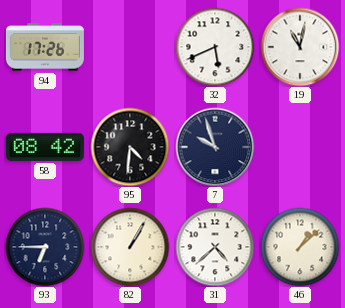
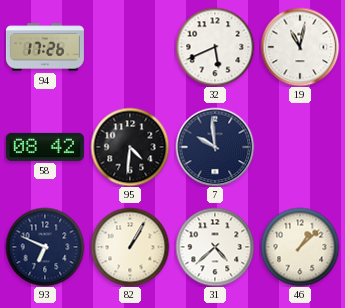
7: 9:57 -> 9:59
93: 6:45 -> 6:49
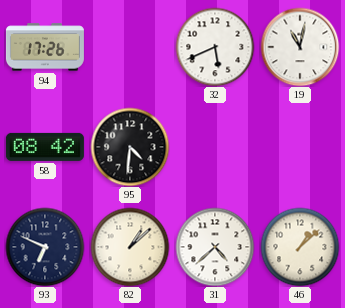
7: 9:59 -> none
82: 1:05 -> 1:08
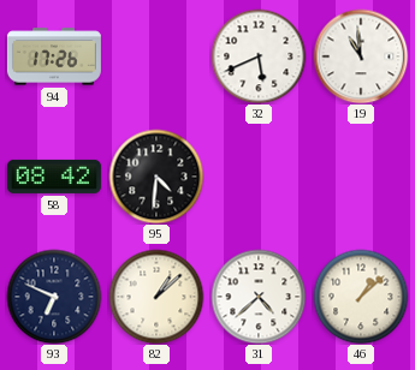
19: 11:02 -> 10:59
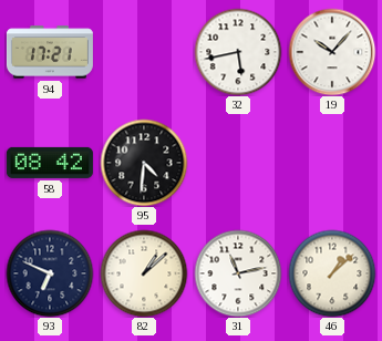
94: 17:26 -> 17:21
32: 5:41 -> 5:43
19: 10:59 -> 10:07
31: 4:38 -> 11:13
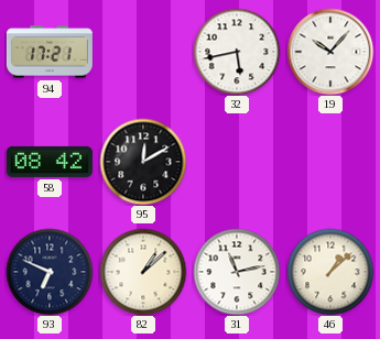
95: 4:31 -> 12:10
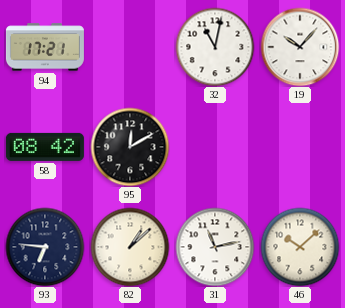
32: 5:43 -> 11:02
93: 6:49 -> 6:46
46: 1:08 -> 10:08
